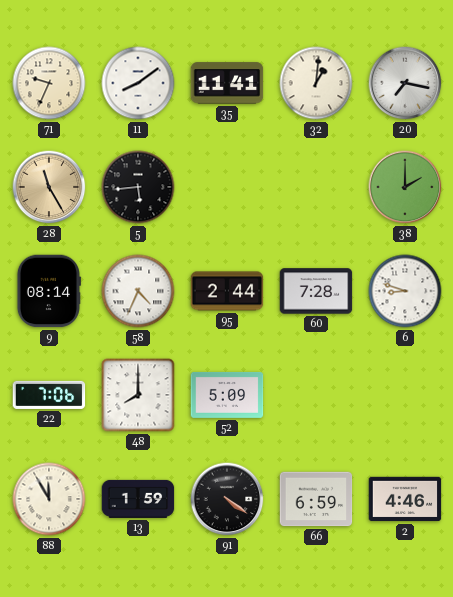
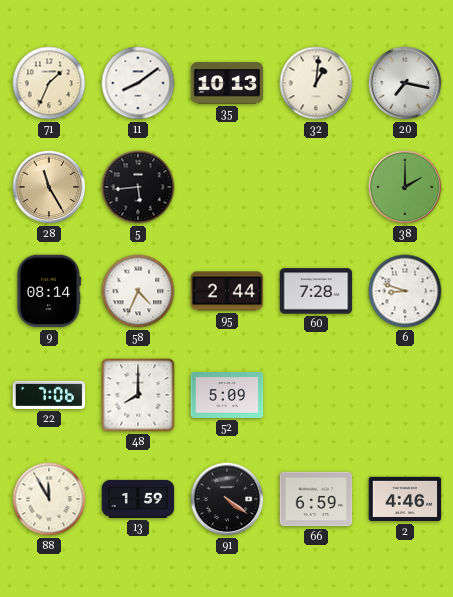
71: 9:34 -> 1:34
35: 11:41 -> 10:13
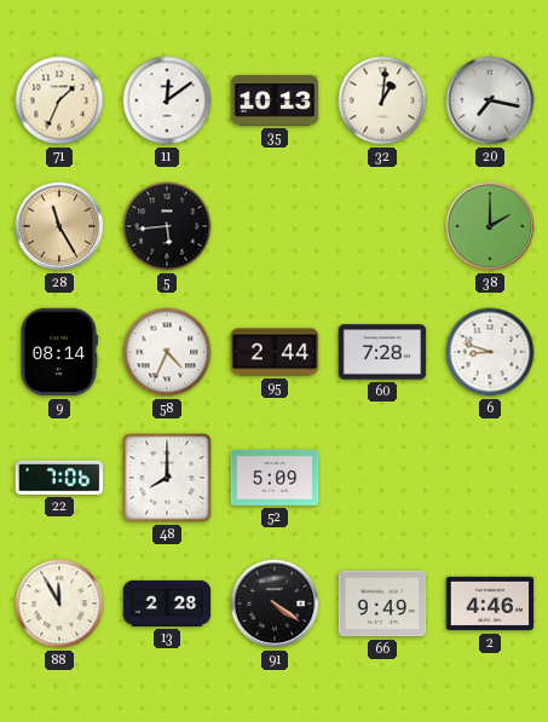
11: 8:09 -> 12:09
13: 1:59 -> 2:28
66: 6:59 -> 9:49
